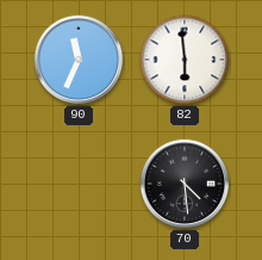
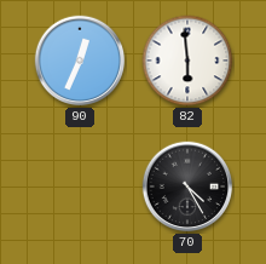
90: 11:34 -> 12:34
70: 4:29 -> 4:25
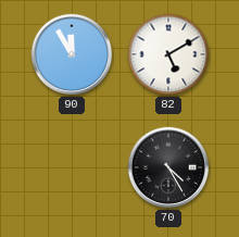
90: 12:34 -> 11:55
82: 5:59 -> 5:10
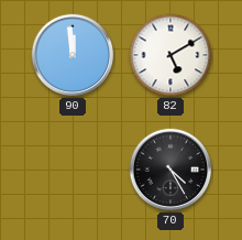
90: 11:55 -> 11:59
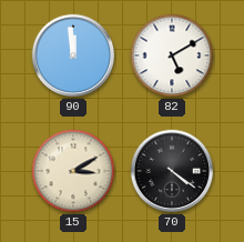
15: none -> 3:10
70: 4:25 -> 4:21
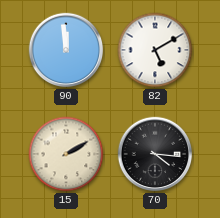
15: 3:10 -> 2:10
70: 4:21 -> 4:16
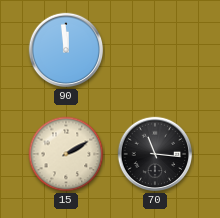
82: 5:10 -> none
70: 4:16 -> 11:16
